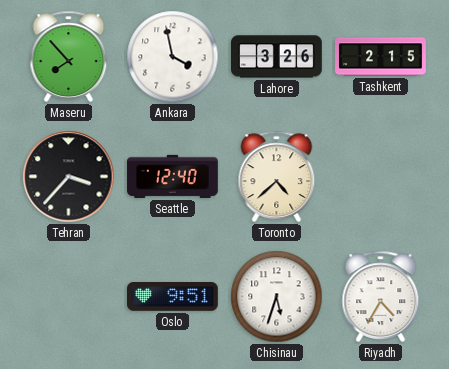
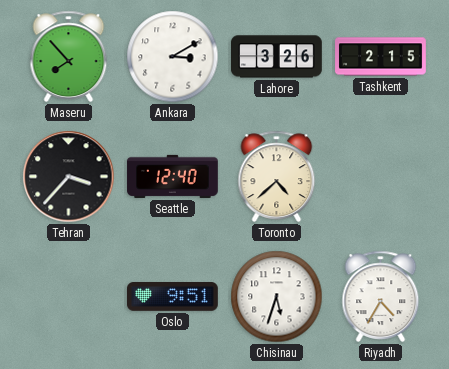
Ankara: 3:58 -> 3:10
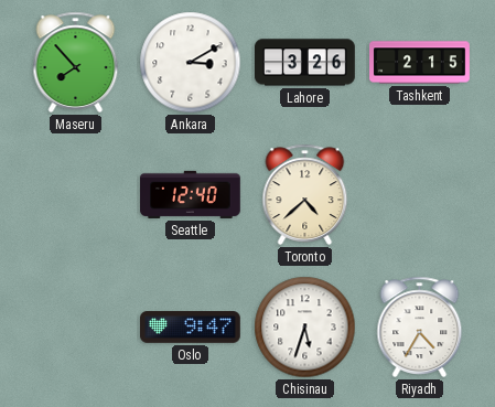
Tehran: 3:37 -> none
Oslo: 9:51 -> 9:47
